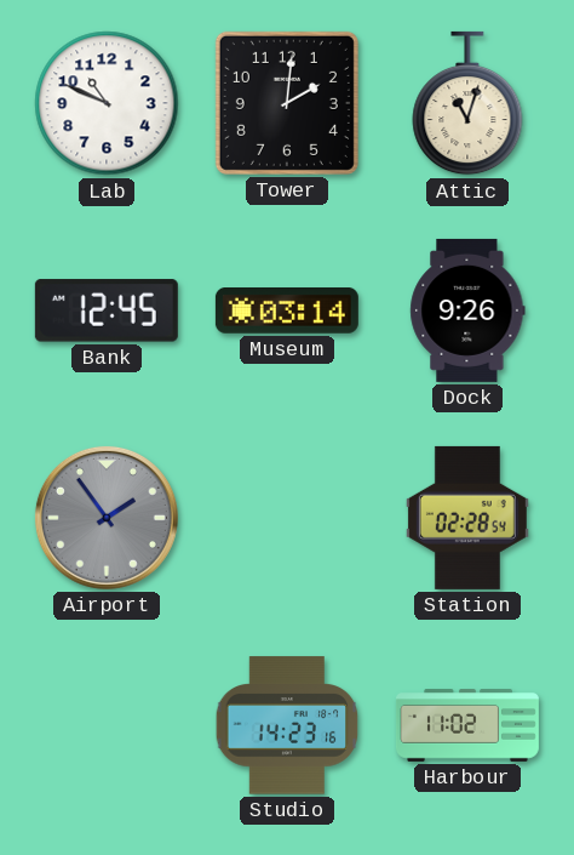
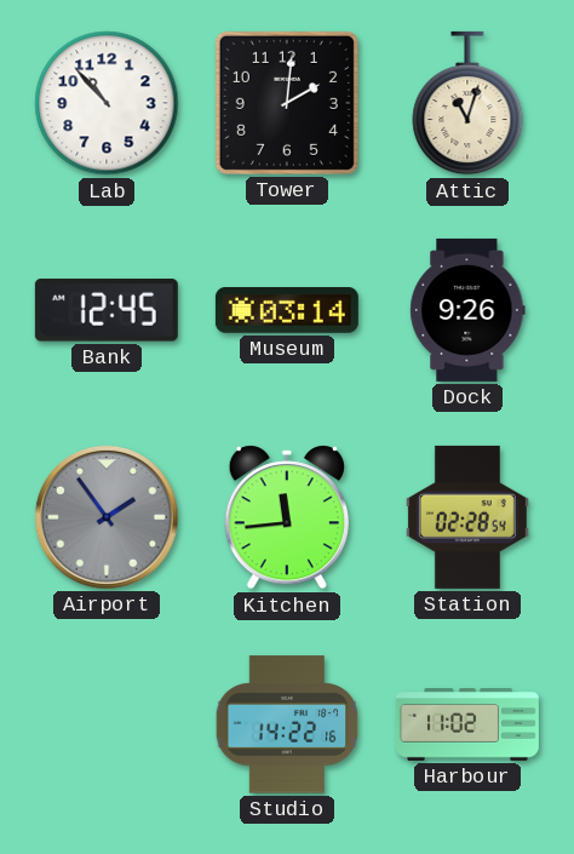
Lab: 10:49 -> 10:53
Kitchen: none -> 11:44
Studio: 14:23 -> 14:22
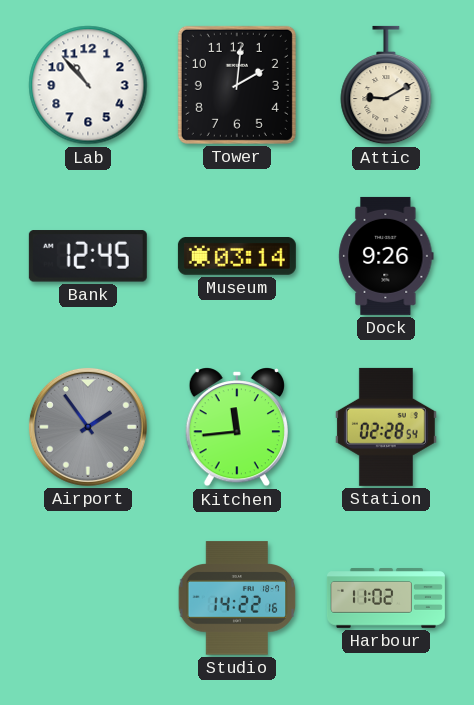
Attic: 11:03 -> 9:10
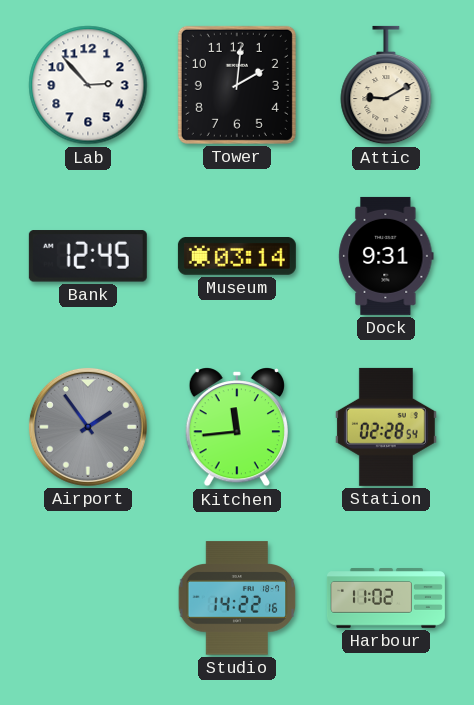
Lab: 10:53 -> 2:53
Dock: 9:26 -> 9:31
